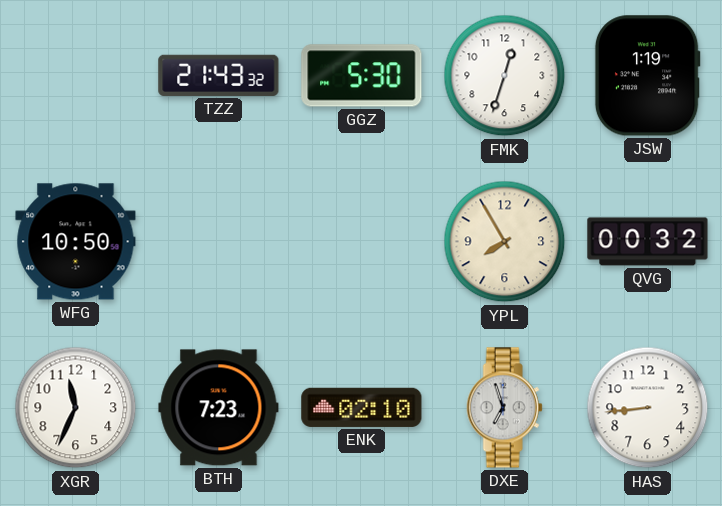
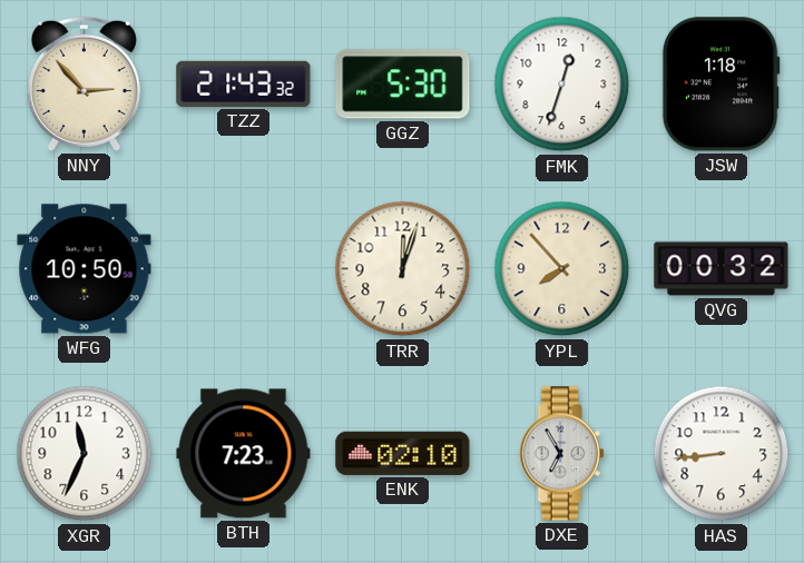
NNY: none -> 2:53
JSW: 1:19 -> 1:18
TRR: none -> 12:03
YPL: 7:55 -> 7:53
DXE: 6:57 -> 6:55
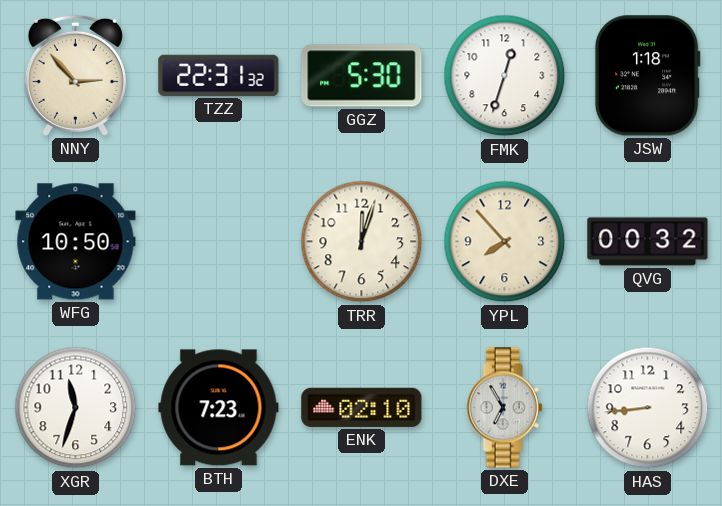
TZZ: 21:43 -> 22:31
XGR: 11:34 -> 11:33
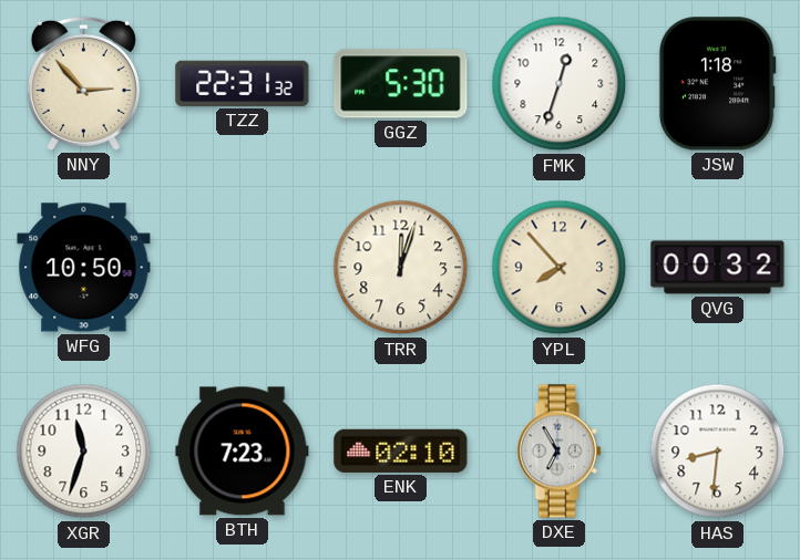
HAS: 8:44 -> 8:31
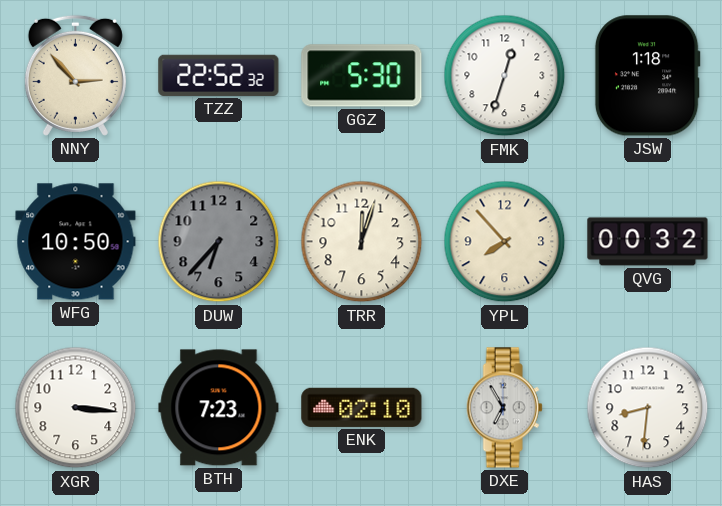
TZZ: 22:31 -> 22:52
DUW: none -> 6:37
XGR: 11:33 -> 3:16
